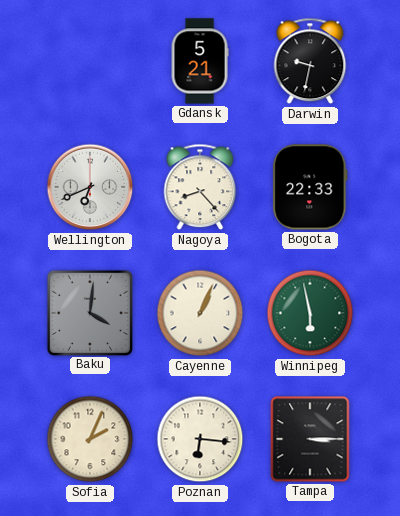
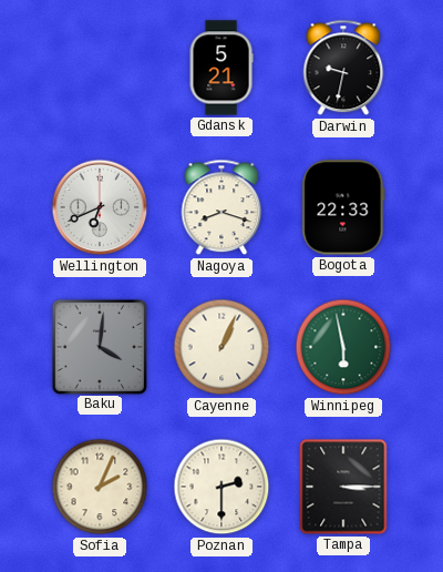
Nagoya: 8:23 -> 8:18
Poznan: 6:16 -> 2:30
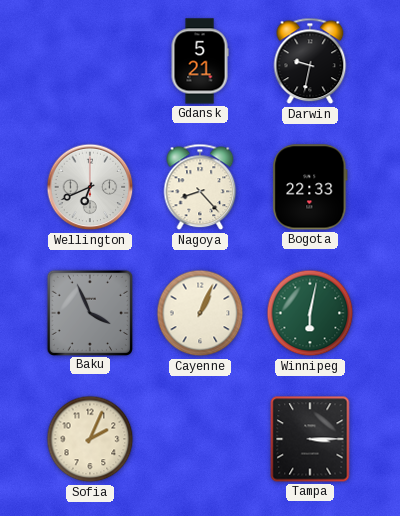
Nagoya: 8:18 -> 8:23
Baku: 4:01 -> 3:56
Winnipeg: 5:58 -> 6:02
Poznan: 2:30 -> none
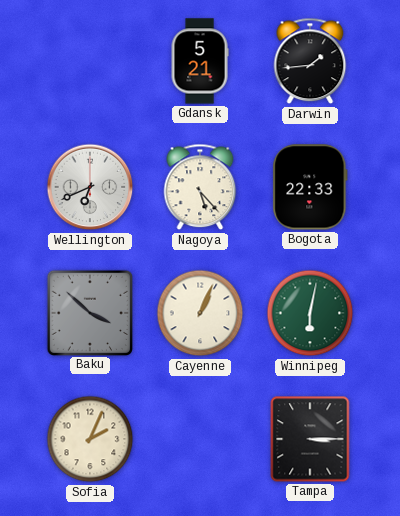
Darwin: 9:32 -> 1:44
Nagoya: 8:23 -> 5:23
Baku: 3:56 -> 3:52
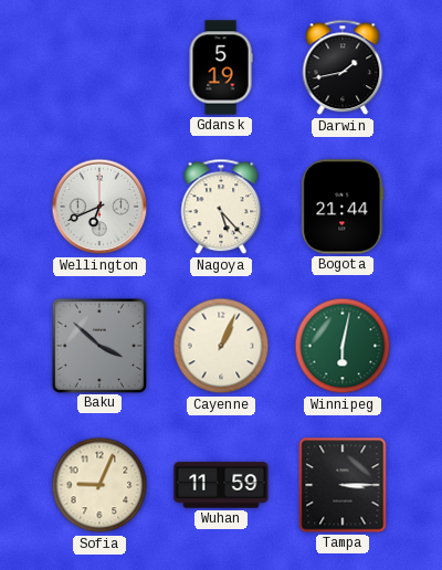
Gdansk: 5:21 -> 5:19
Darwin: 1:44 -> 1:43
Bogota: 22:33 -> 21:44
Sofia: 2:04 -> 9:04
Wuhan: none -> 11:59
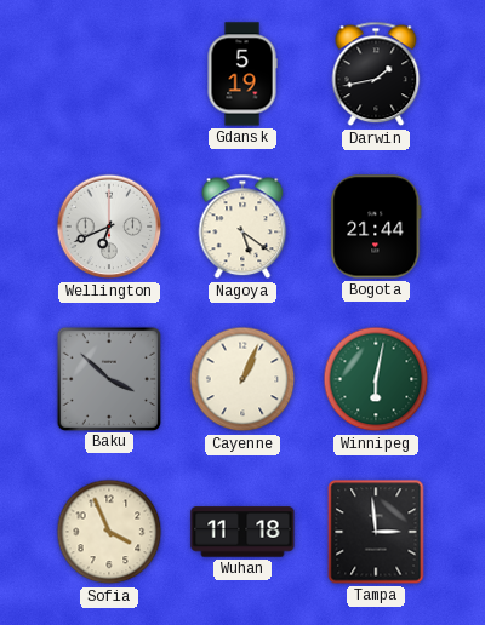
Nagoya: 5:23 -> 5:21
Sofia: 9:04 -> 3:56
Wuhan: 11:59 -> 11:18
Tampa: 3:15 -> 2:59
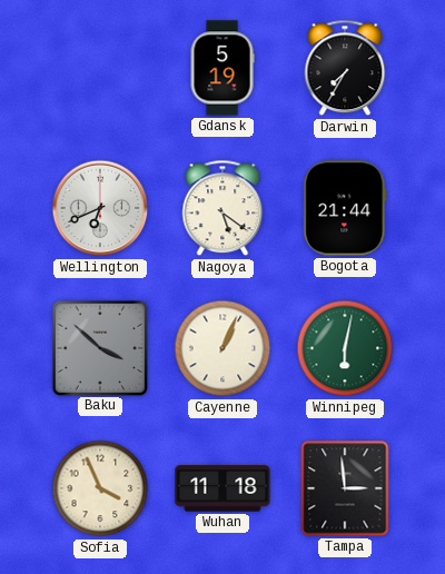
Darwin: 1:43 -> 7:35
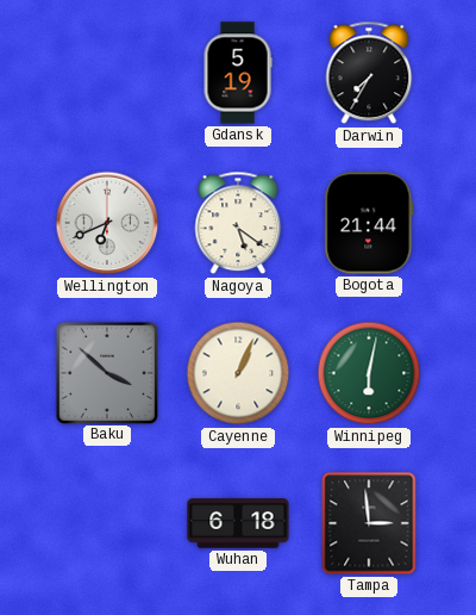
Sofia: 3:56 -> none
Wuhan: 11:18 -> 6:18
